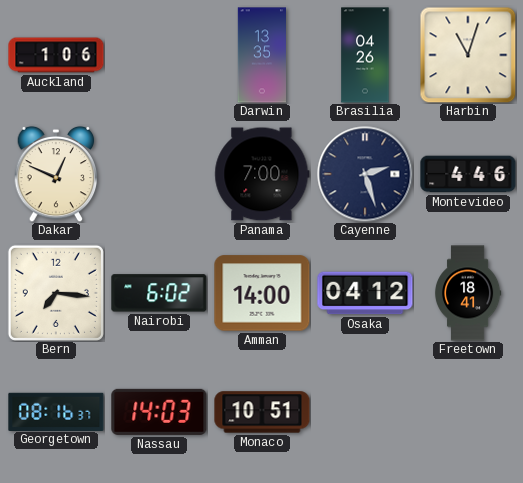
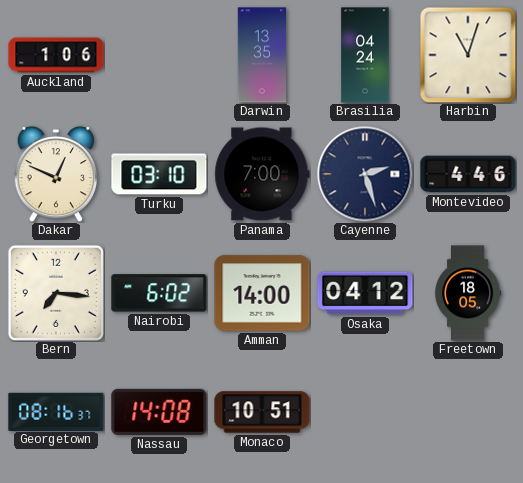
Brasilia: 04:26 -> 04:24
Turku: none -> 03:10
Freetown: 18:41 -> 18:05
Nassau: 14:03 -> 14:08
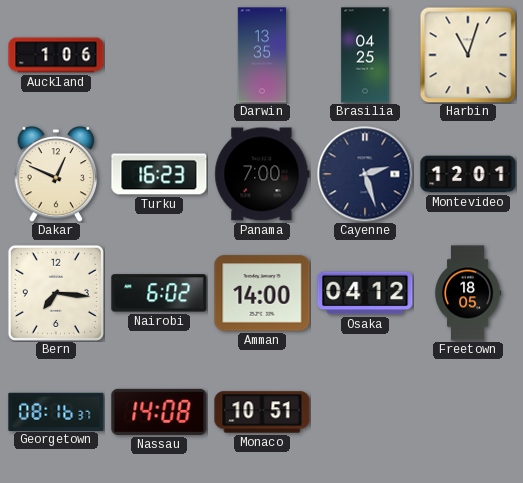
Brasilia: 04:24 -> 04:25
Turku: 03:10 -> 16:23
Montevideo: 4:46 -> 12:01
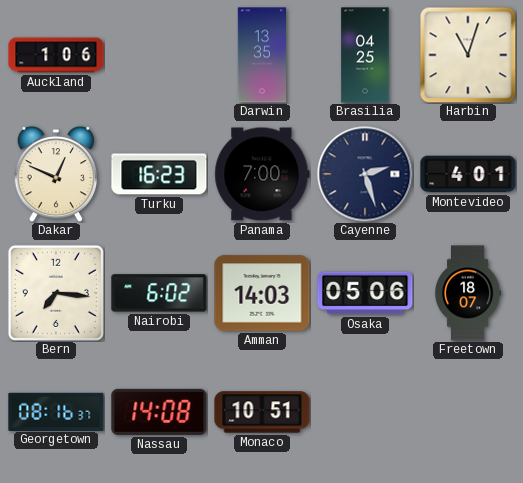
Montevideo: 12:01 -> 4:01
Amman: 14:00 -> 14:03
Osaka: 04:12 -> 05:06
Freetown: 18:05 -> 18:07
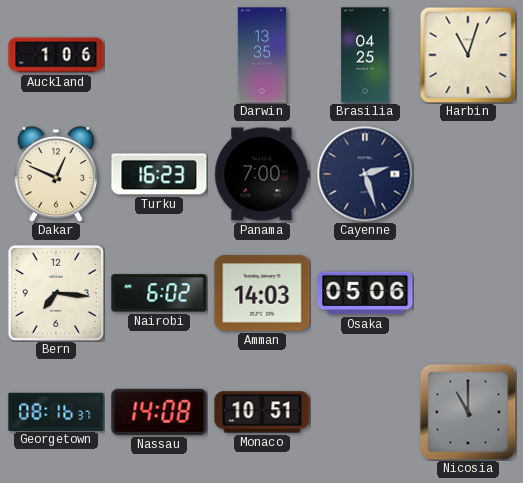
Montevideo: 4:01 -> none
Freetown: 18:07 -> none
Nicosia: none -> 11:00
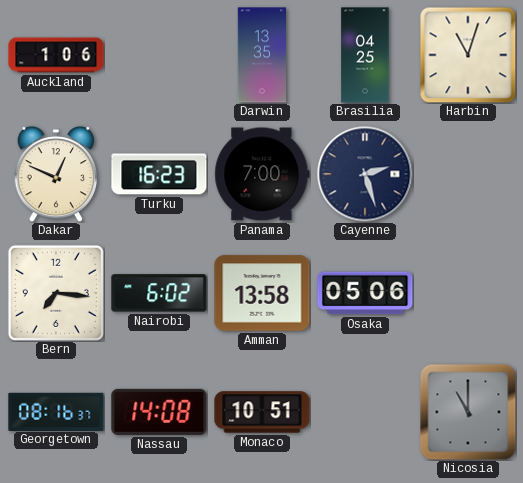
Amman: 14:03 -> 13:58
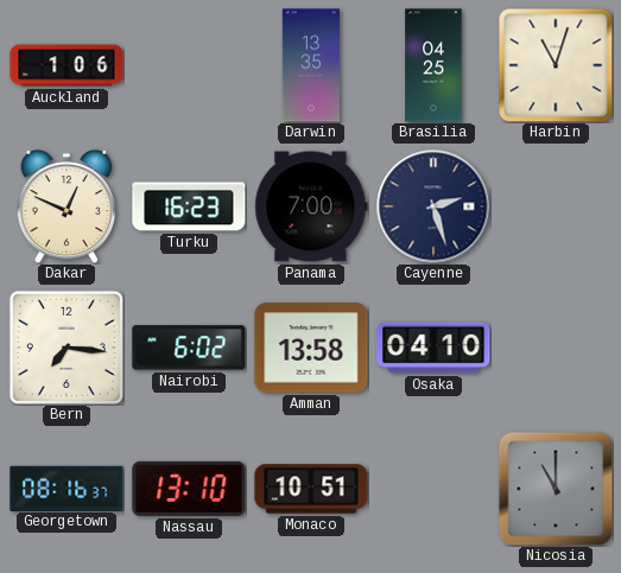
Osaka: 05:06 -> 04:10
Nassau: 14:08 -> 13:10
